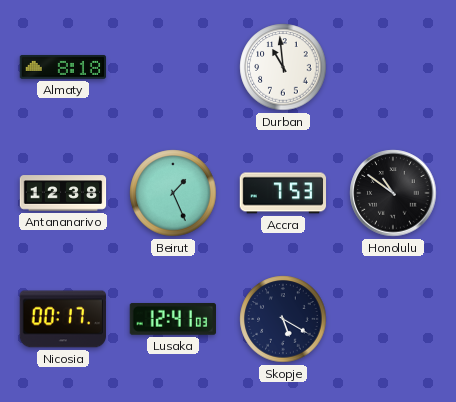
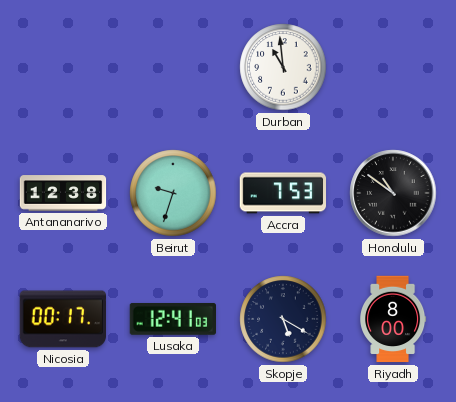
Almaty: 8:18 -> none
Beirut: 1:26 -> 9:33
Riyadh: none -> 8:00
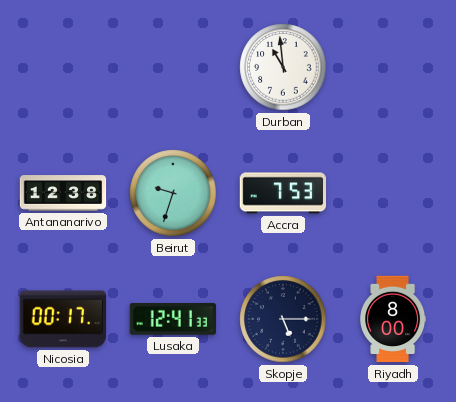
Honolulu: 10:51 -> none
Lusaka: 12:41:03 -> 12:41:33
Skopje: 5:20 -> 5:15
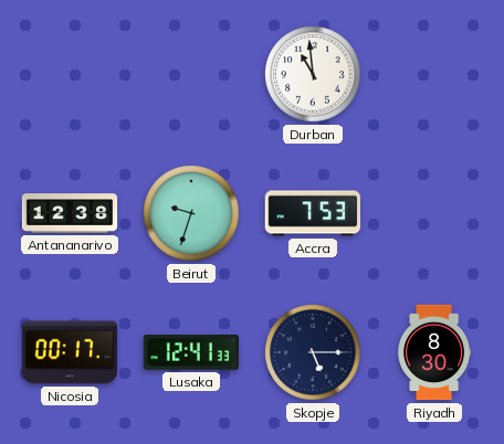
Riyadh: 8:00 -> 8:30
